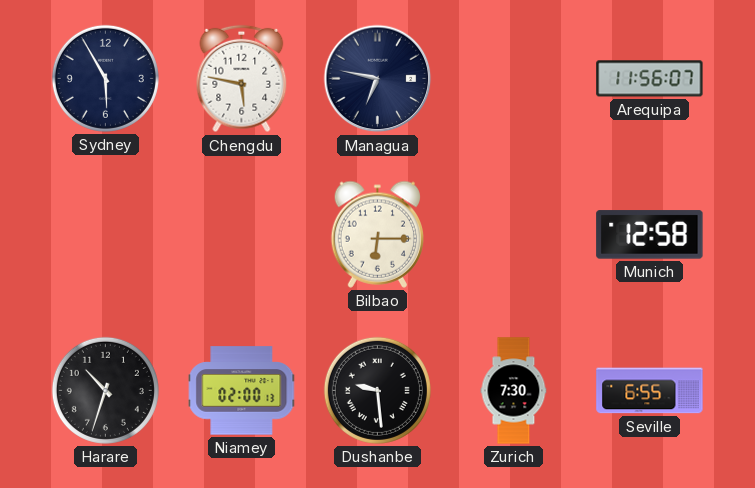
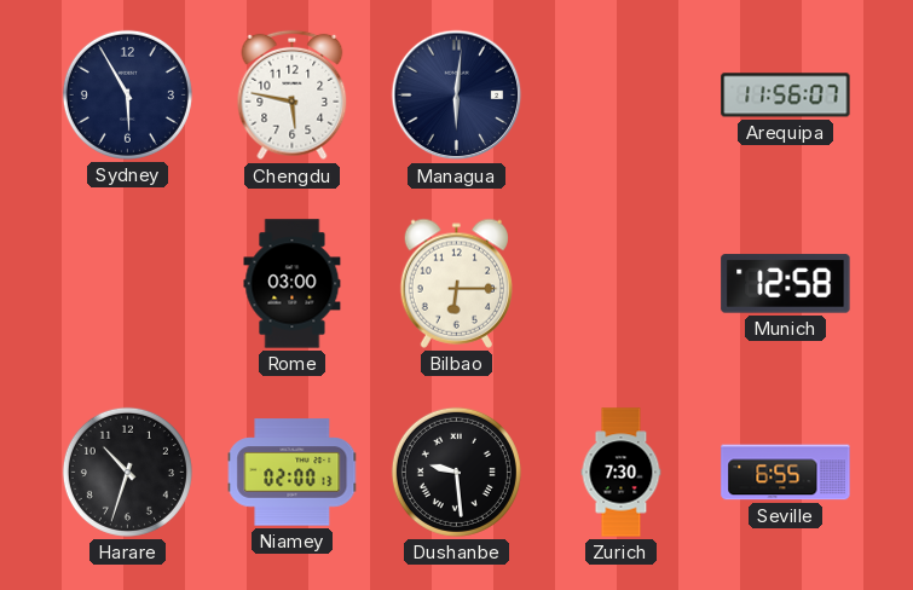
Managua: 6:47 -> 6:01
Rome: none -> 03:00
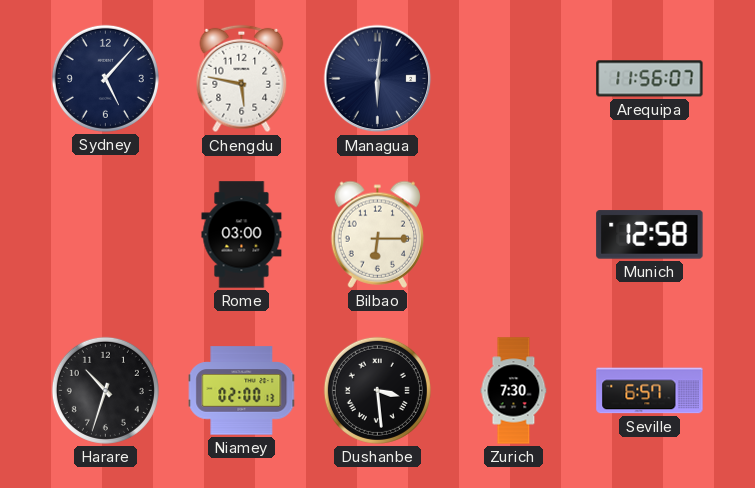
Sydney: 5:55 -> 5:07
Dushanbe: 9:29 -> 3:29
Seville: 6:55 -> 6:57
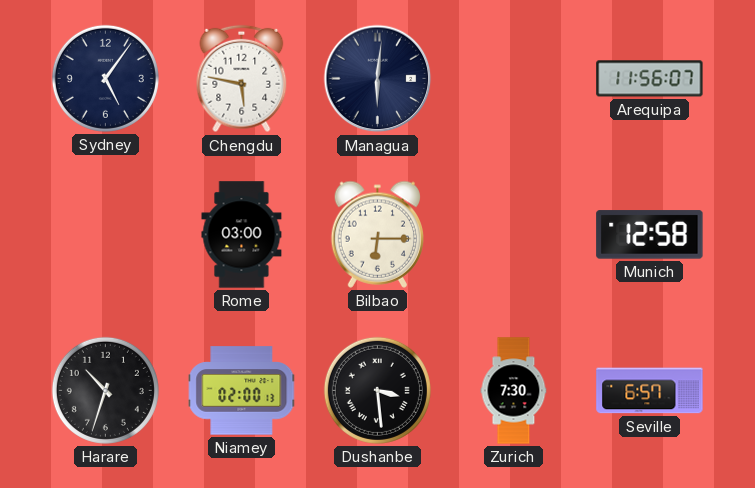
Sydney: 5:07 -> 5:06
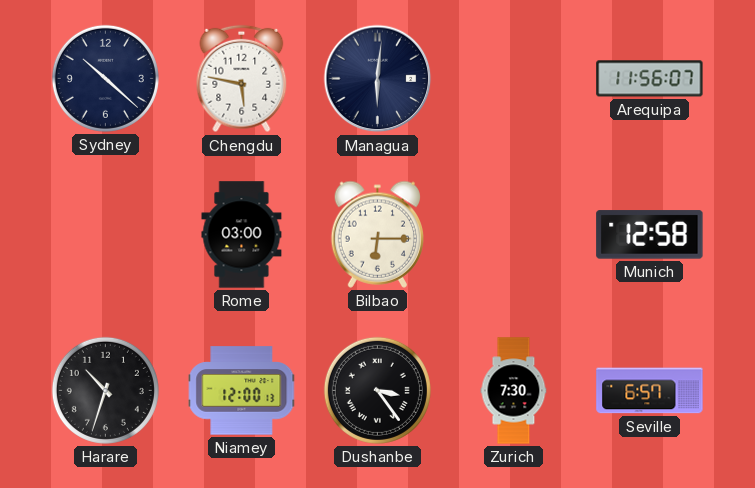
Sydney: 5:06 -> 10:22
Niamey: 02:00 -> 12:00
Dushanbe: 3:29 -> 3:24
